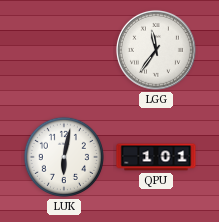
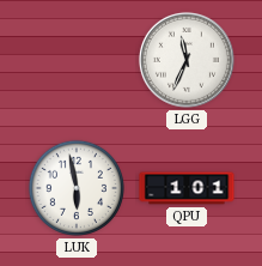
LGG: 11:36 -> 11:34
LUK: 6:02 -> 5:58
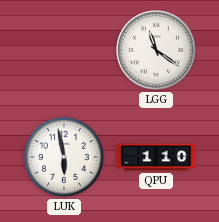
LGG: 11:34 -> 11:21
QPU: 1:01 -> 1:10
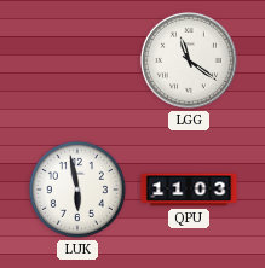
QPU: 1:10 -> 11:03
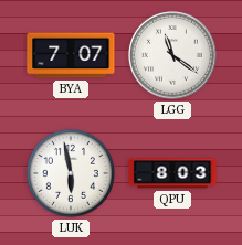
BYA: none -> 7:07
QPU: 11:03 -> 8:03
